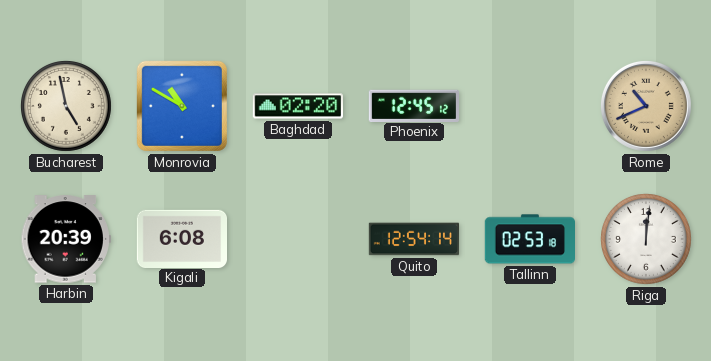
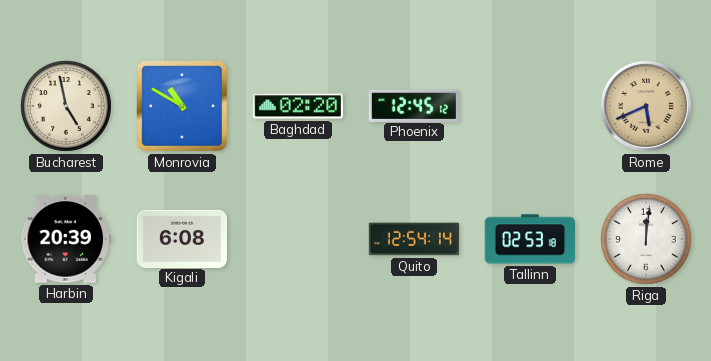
Rome: 10:41 -> 5:41
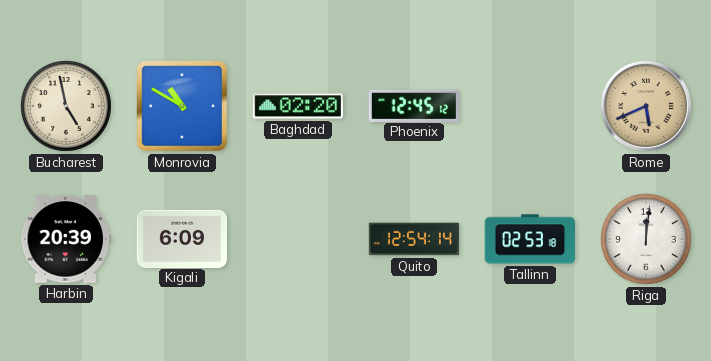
Kigali: 6:08 -> 6:09
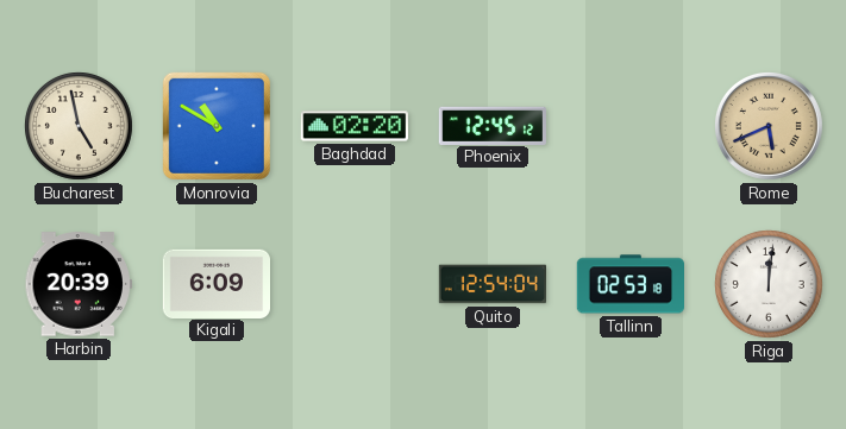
Quito: 12:54:14 -> 12:54:04
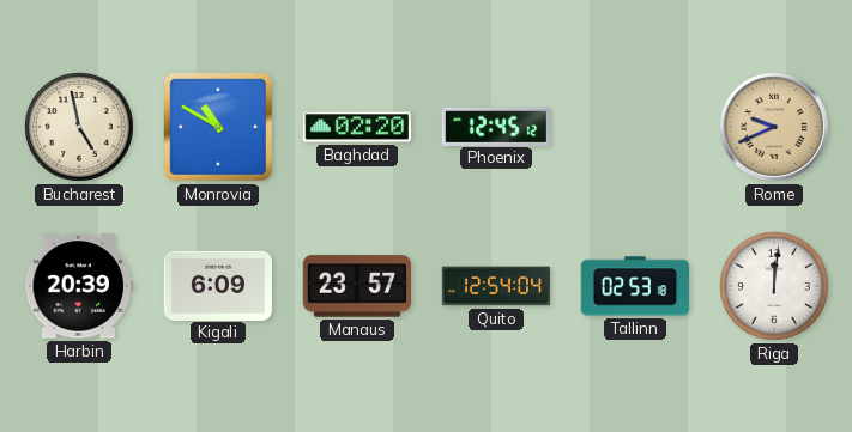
Rome: 5:41 -> 9:41
Manaus: none -> 23:57
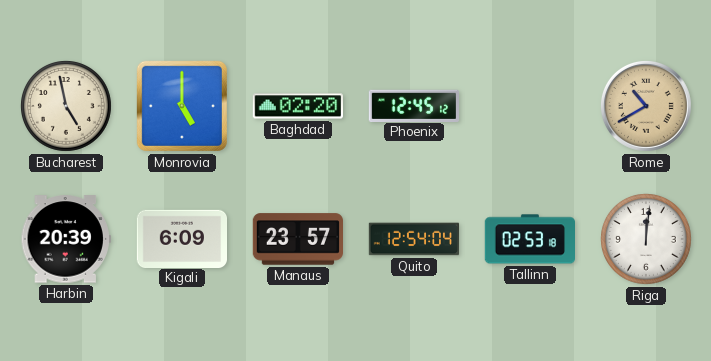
Monrovia: 10:50 -> 5:00
Rome: 9:41 -> 10:40
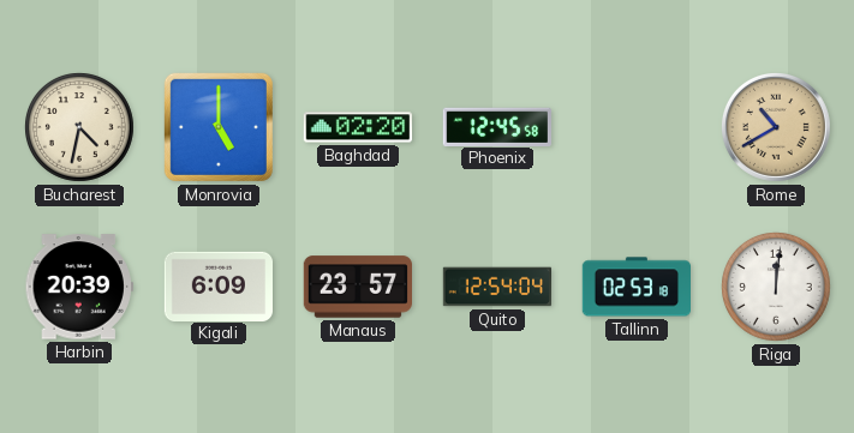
Bucharest: 4:58 -> 4:32
Phoenix: 12:45:12 -> 12:45:58
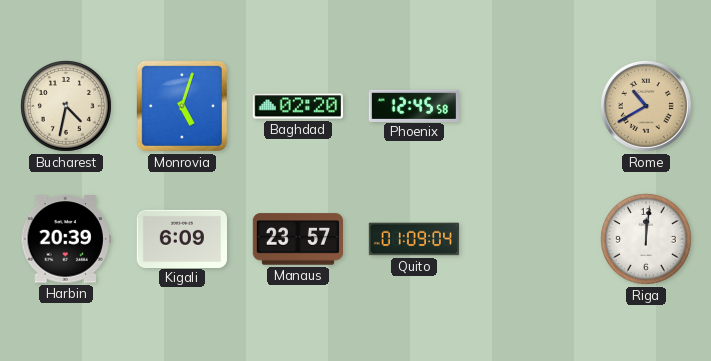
Monrovia: 5:00 -> 5:03
Quito: 12:54 -> 01:09
Tallinn: 02:53 -> none
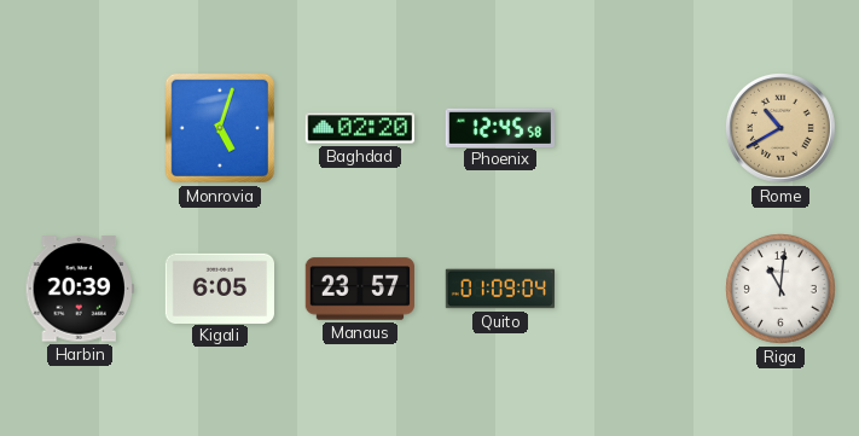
Bucharest: 4:32 -> none
Kigali: 6:09 -> 6:05
Riga: 12:01 -> 11:01
